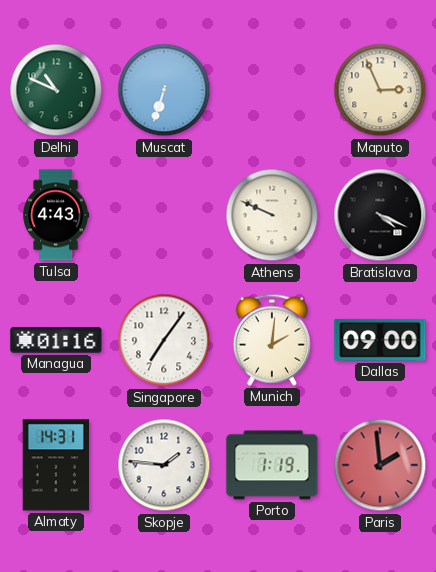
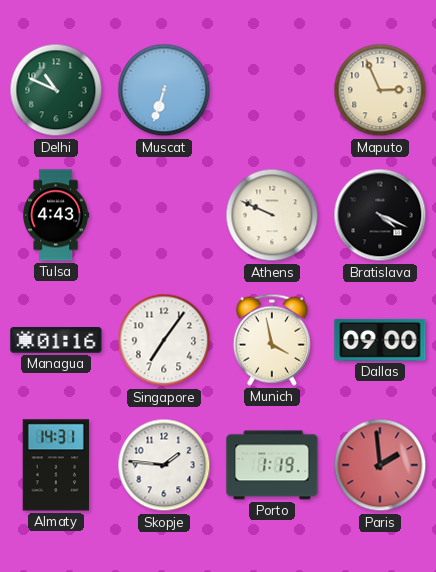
Munich: 2:01 -> 3:58
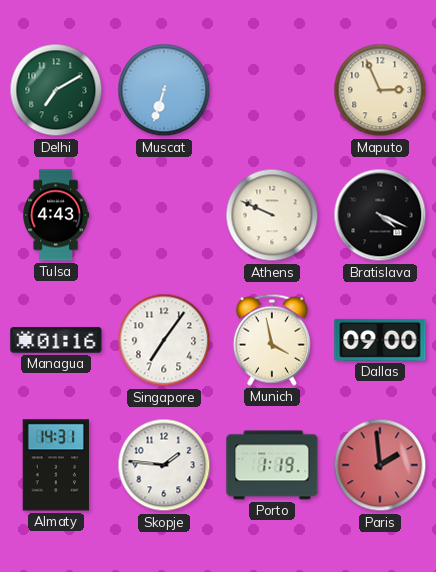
Delhi: 10:49 -> 7:10
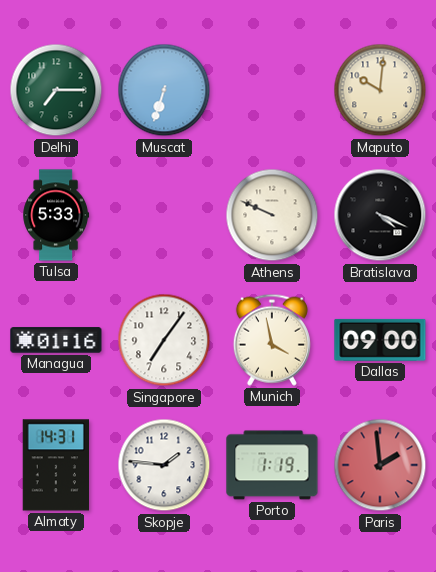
Delhi: 7:10 -> 7:15
Maputo: 2:56 -> 10:01
Tulsa: 4:43 -> 5:33
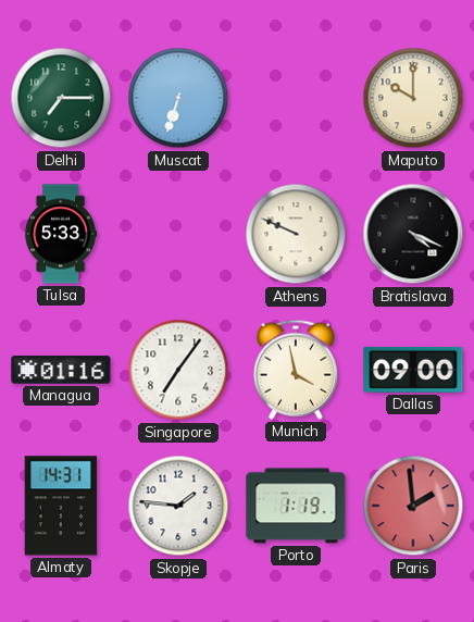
Maputo: 10:01 -> 10:00
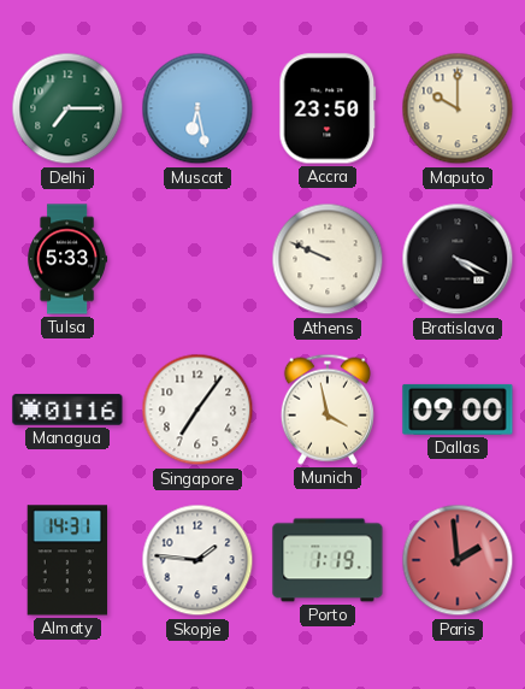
Muscat: 6:33 -> 6:28
Accra: none -> 23:50
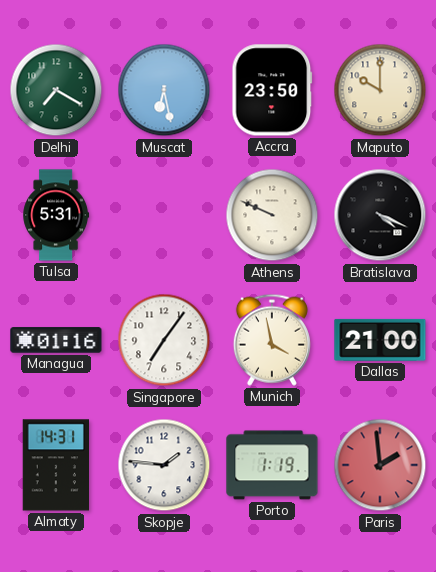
Delhi: 7:15 -> 7:20
Tulsa: 5:33 -> 5:31
Dallas: 09:00 -> 21:00
